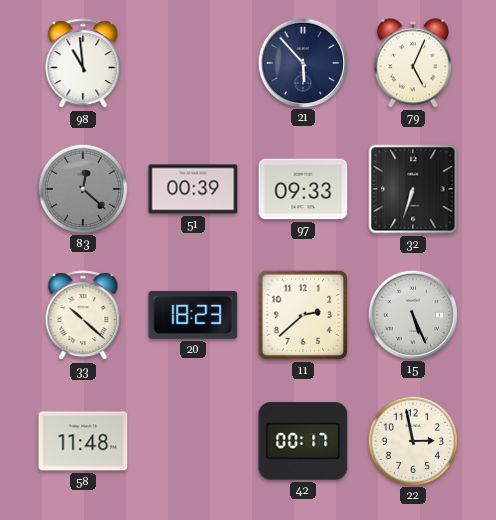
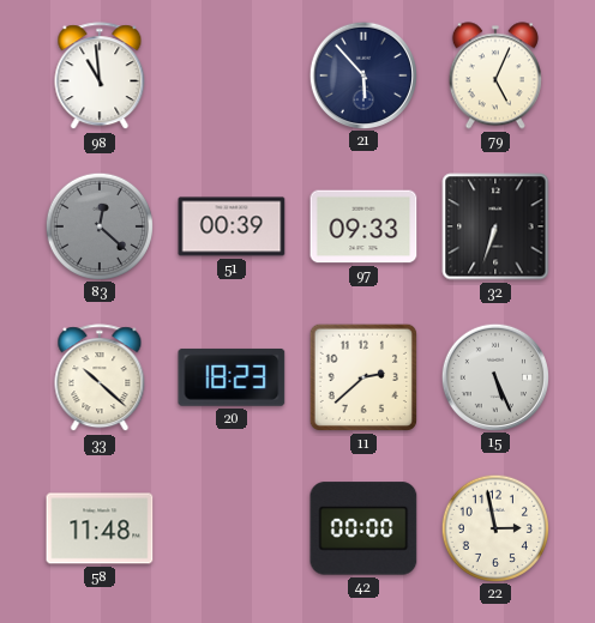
42: 00:17 -> 00:00
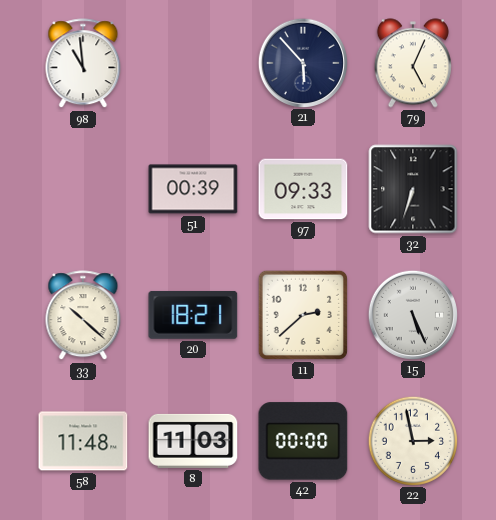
83: 12:22 -> none
20: 18:23 -> 18:21
8: none -> 11:03
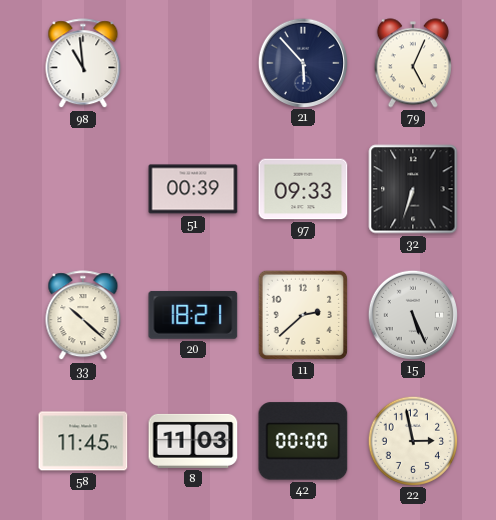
58: 11:48 -> 11:45
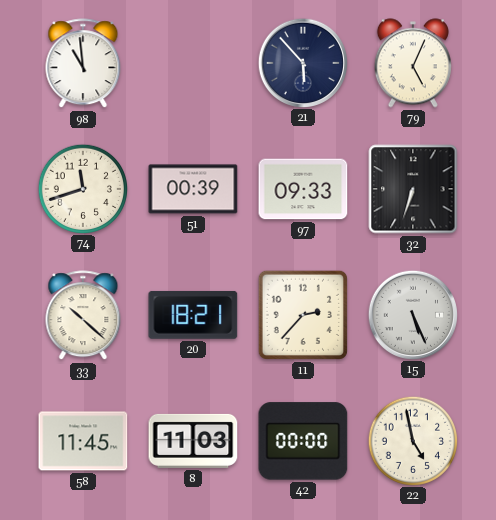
74: none -> 11:42
11: 2:38 -> 2:37
22: 2:58 -> 4:58
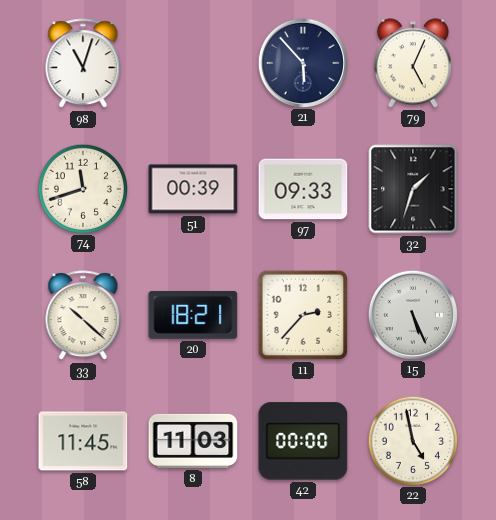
98: 10:59 -> 11:03
32: 6:33 -> 1:33
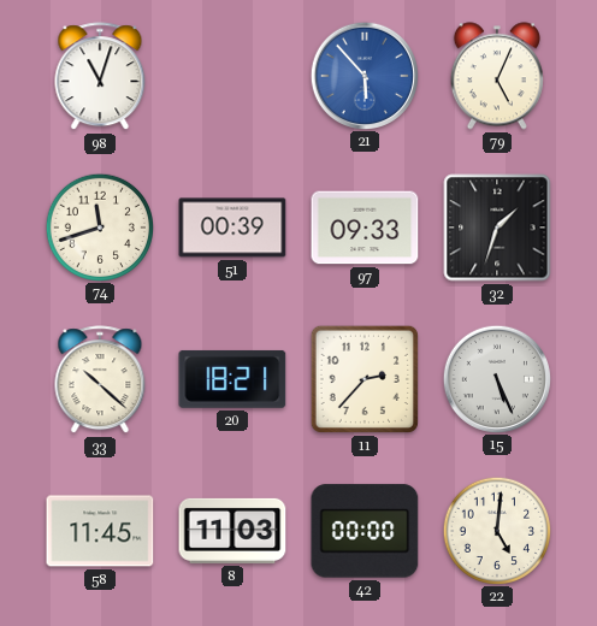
21 dial: navy -> blue
22: 4:58 -> 5:01
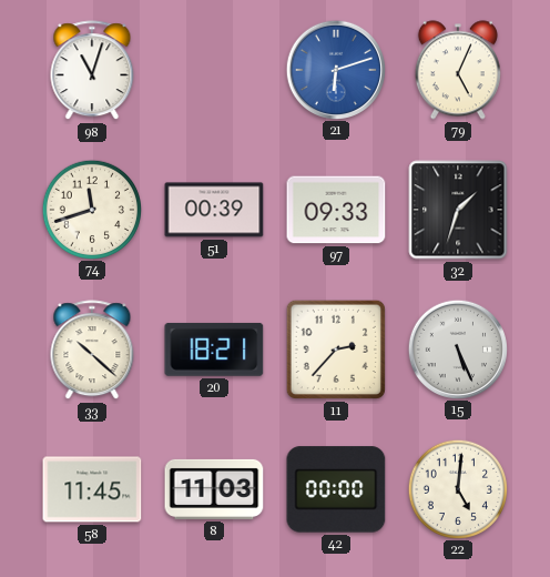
21: 5:53 -> 6:12
